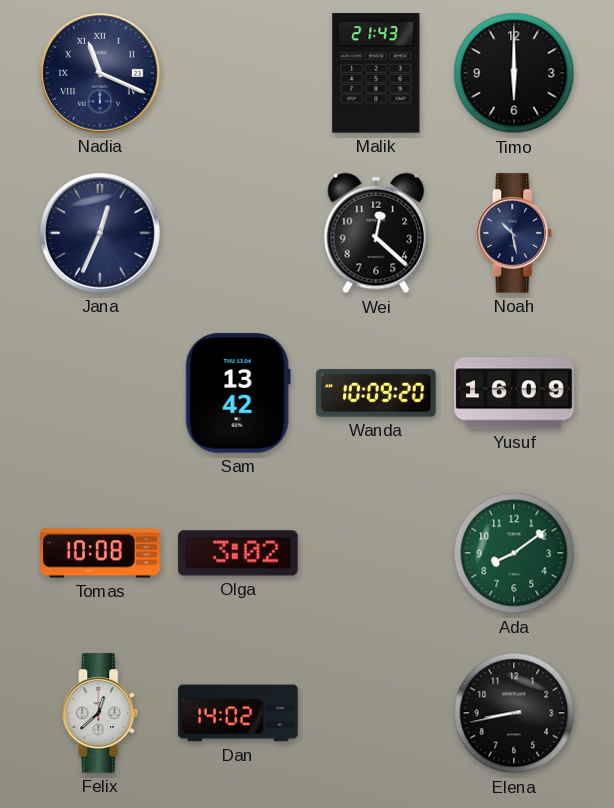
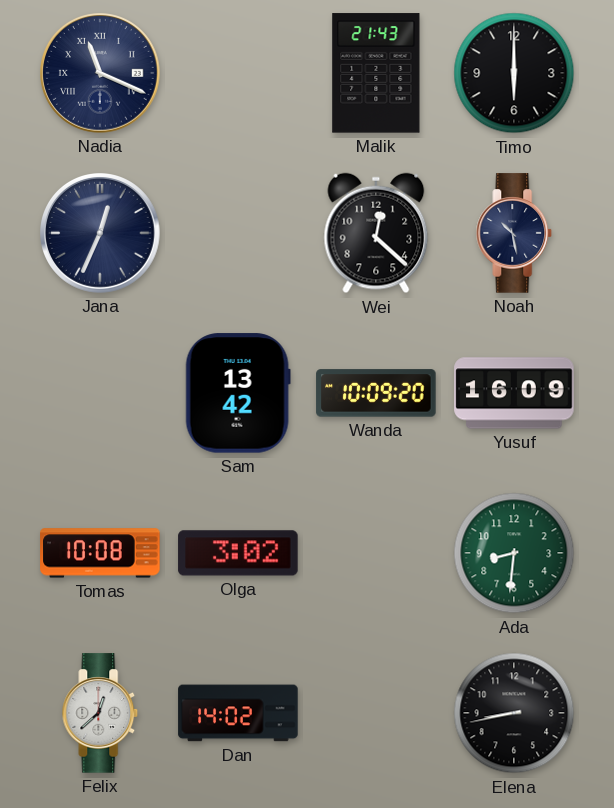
Ada: 8:09 -> 8:31
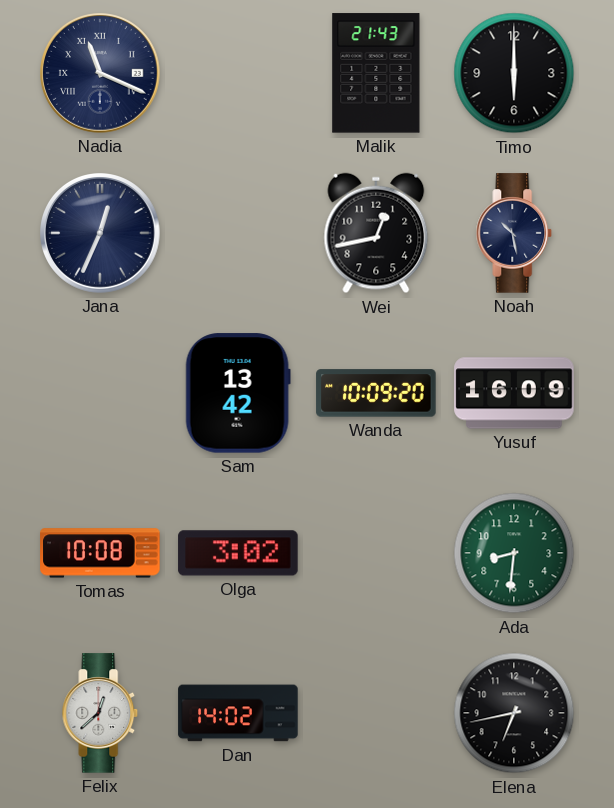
Wei: 12:22 -> 12:43
Elena: 8:43 -> 6:43
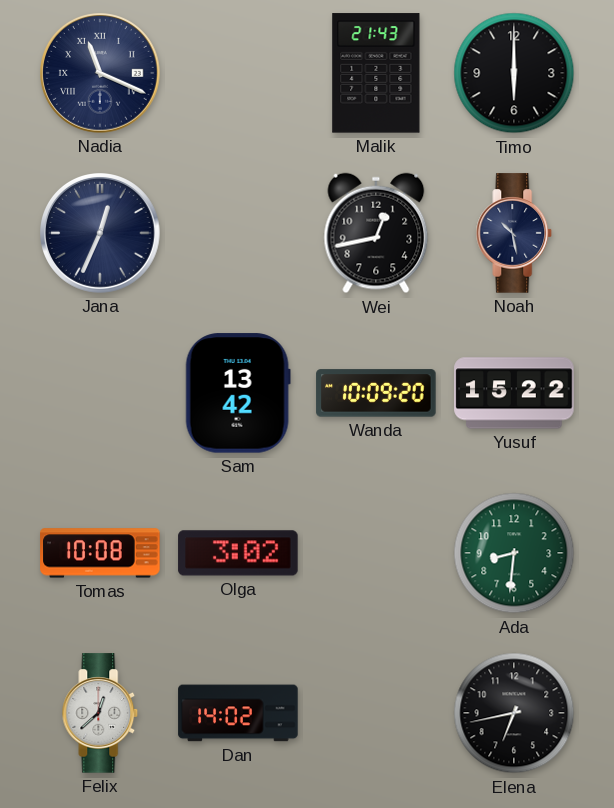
Yusuf: 16:09 -> 15:22
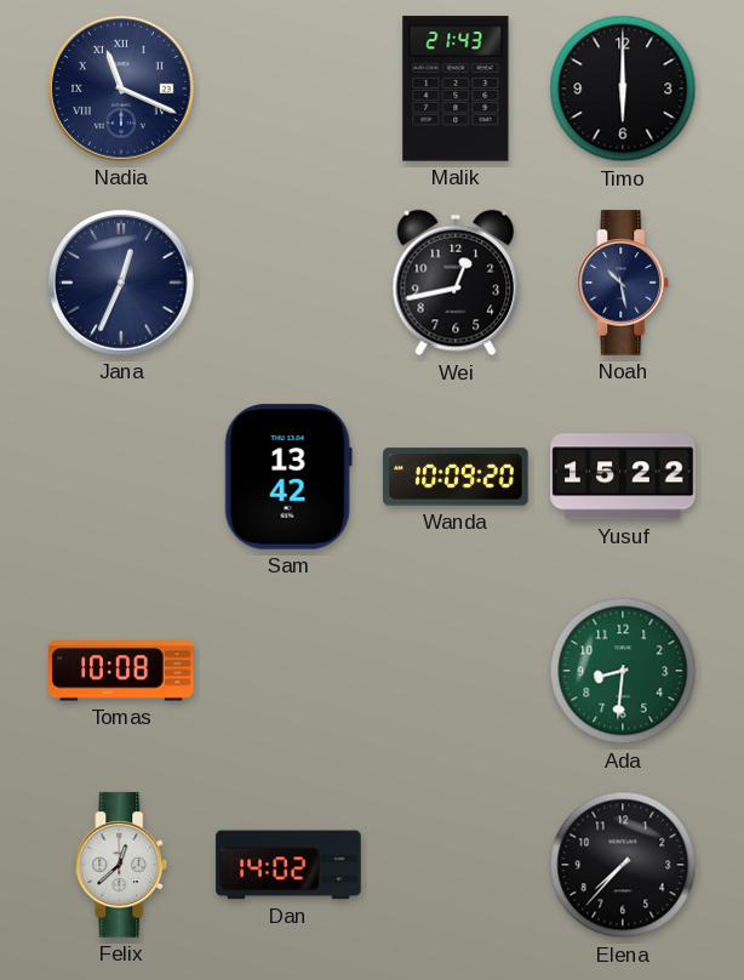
Olga: 3:02 -> none
Elena: 6:43 -> 7:37
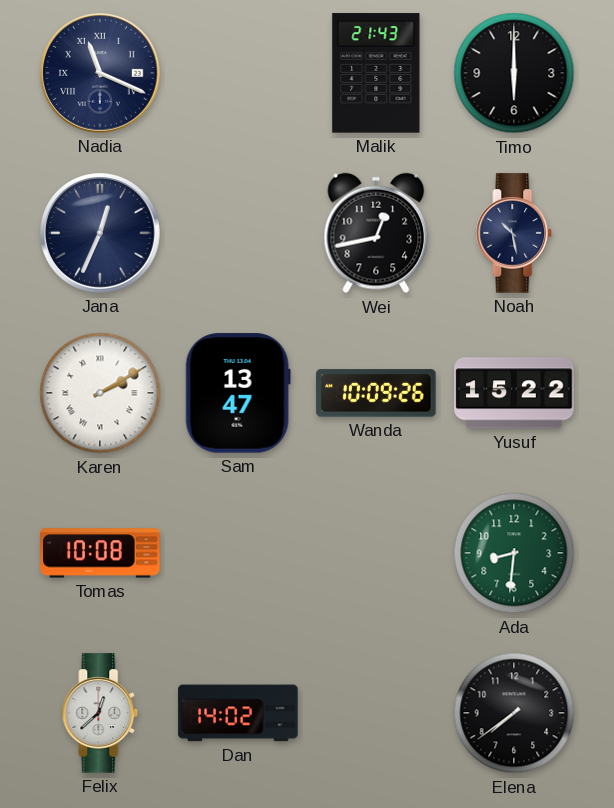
Karen: none -> 2:10
Sam: 13:42 -> 13:47
Wanda: 10:09:20 -> 10:09:26
Elena: 7:37 -> 7:39
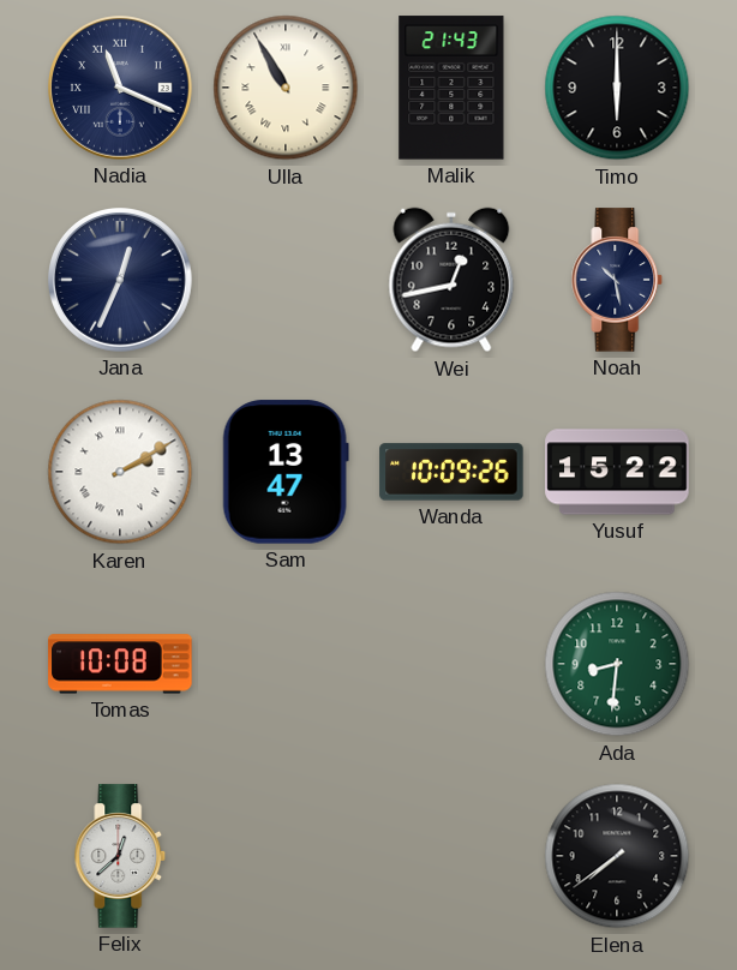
Ulla: none -> 10:55
Dan: 14:02 -> none
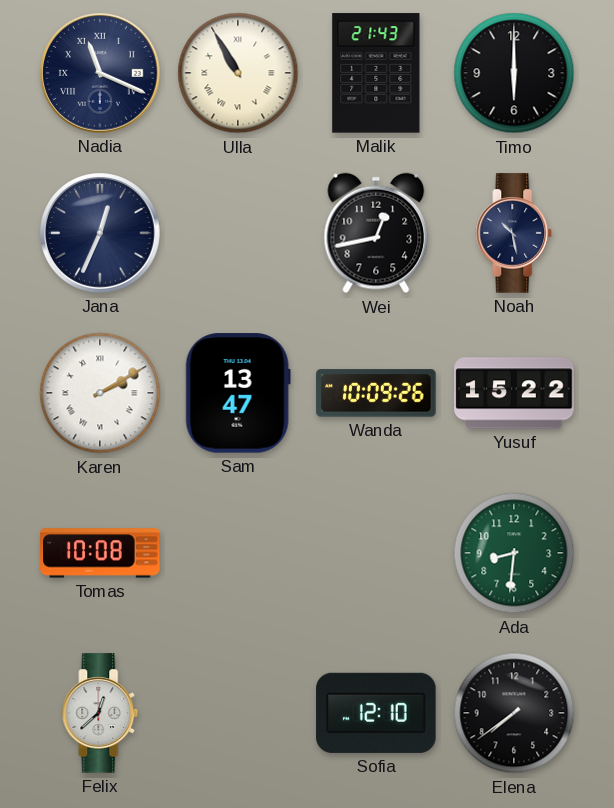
Sofia: none -> 12:10
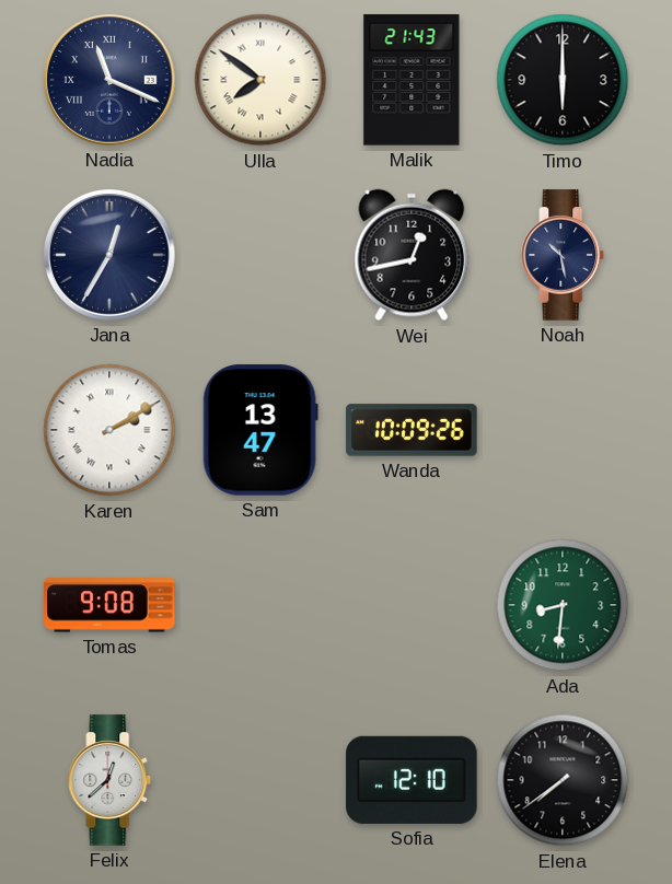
Ulla: 10:55 -> 7:51
Jana: 12:34 -> 12:35
Yusuf: 15:22 -> none
Tomas: 10:08 -> 9:08
